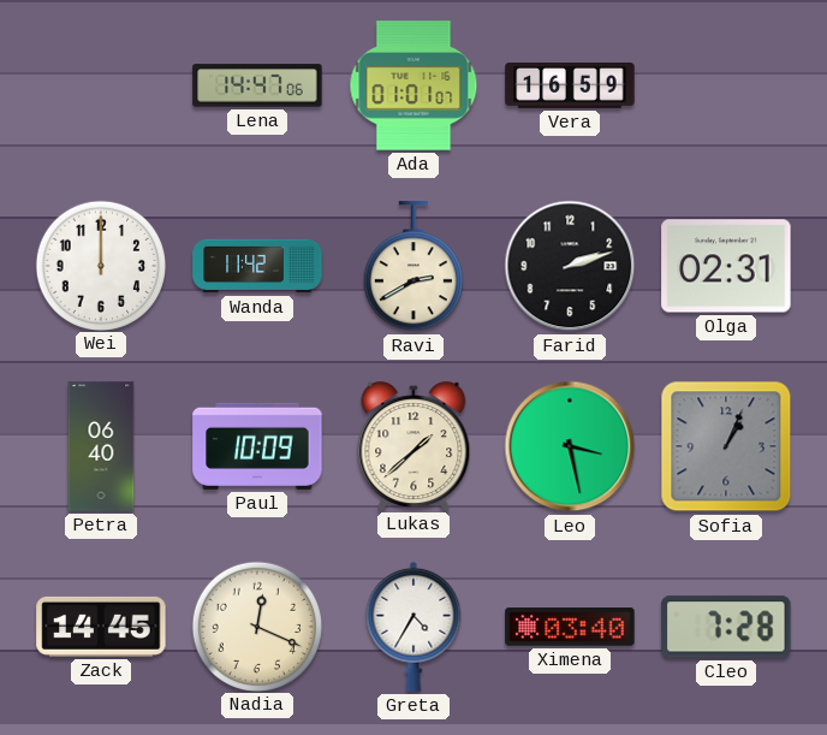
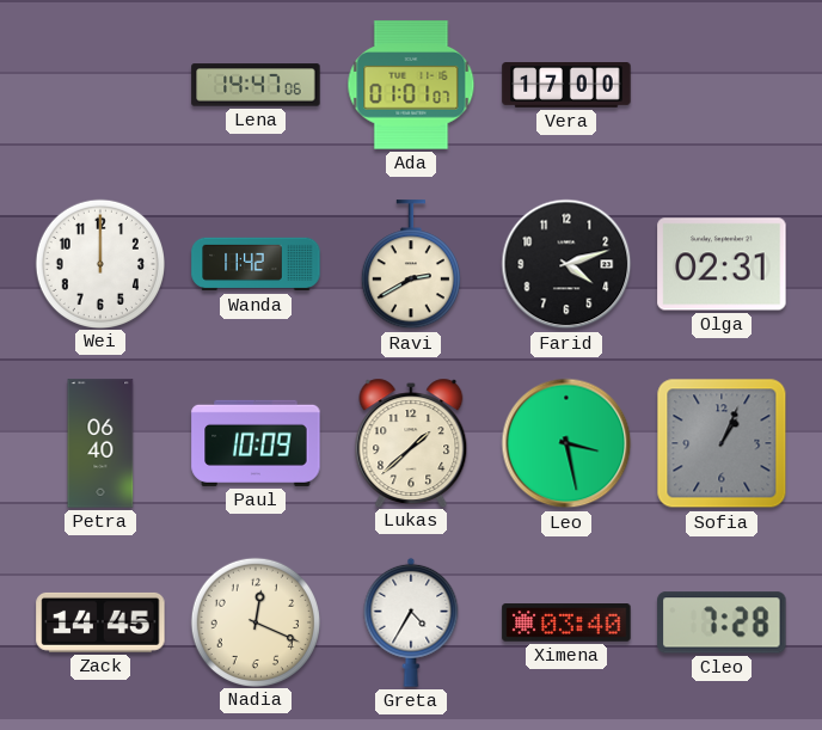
Vera: 16:59 -> 17:00
Farid: 2:12 -> 4:12
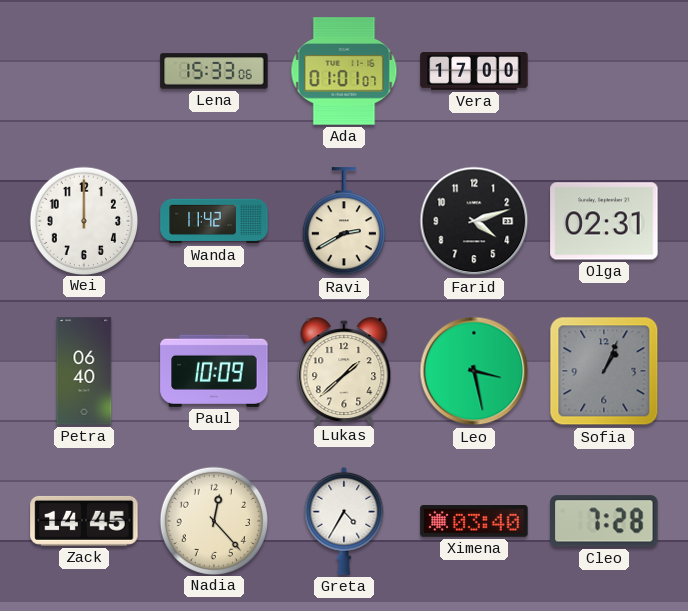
Lena: 14:47 -> 15:33
Nadia: 12:19 -> 12:23
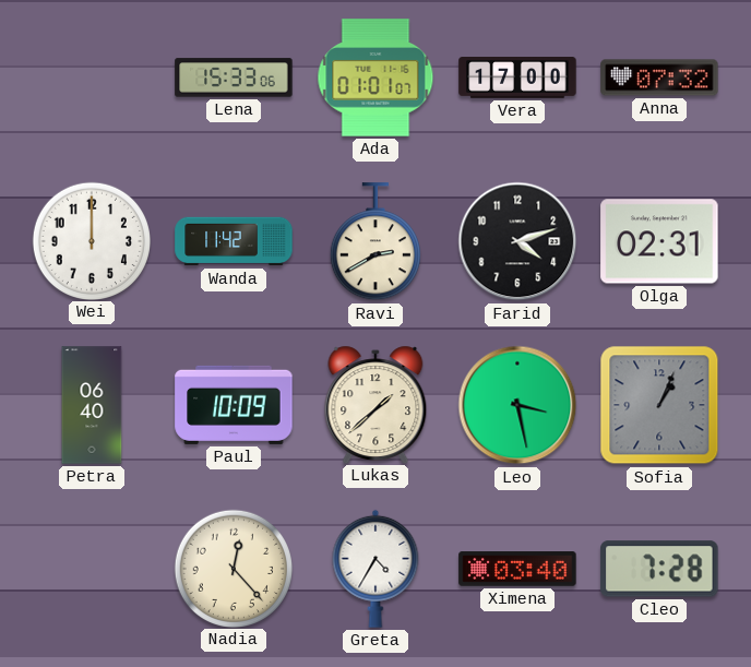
Anna: none -> 07:32
Zack: 14:45 -> none
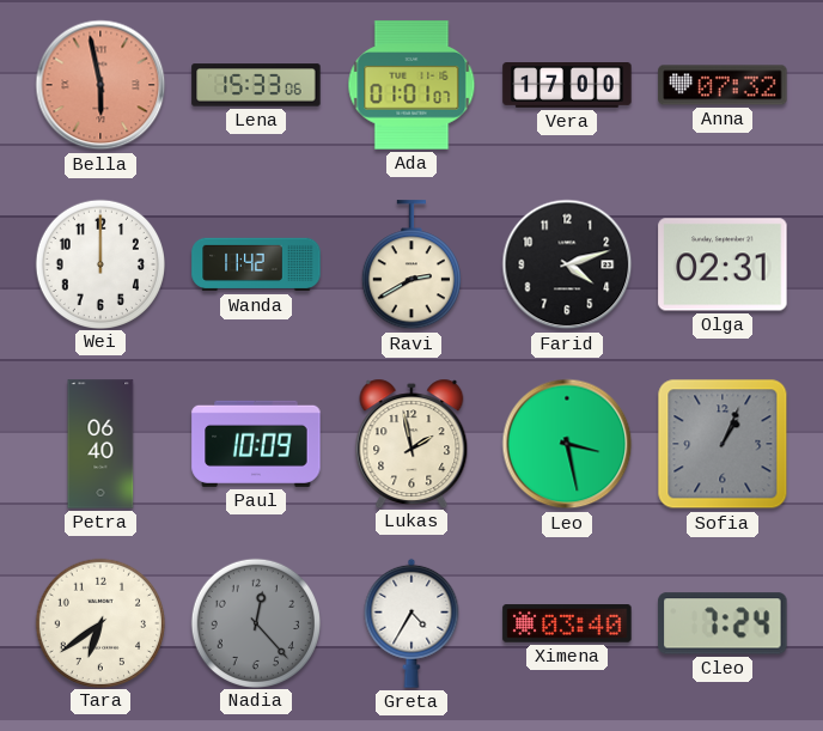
Bella: none -> 5:58
Lukas: 1:38 -> 1:58
Tara: none -> 6:39
Nadia dial: cream -> grey
Cleo: 7:28 -> 7:24
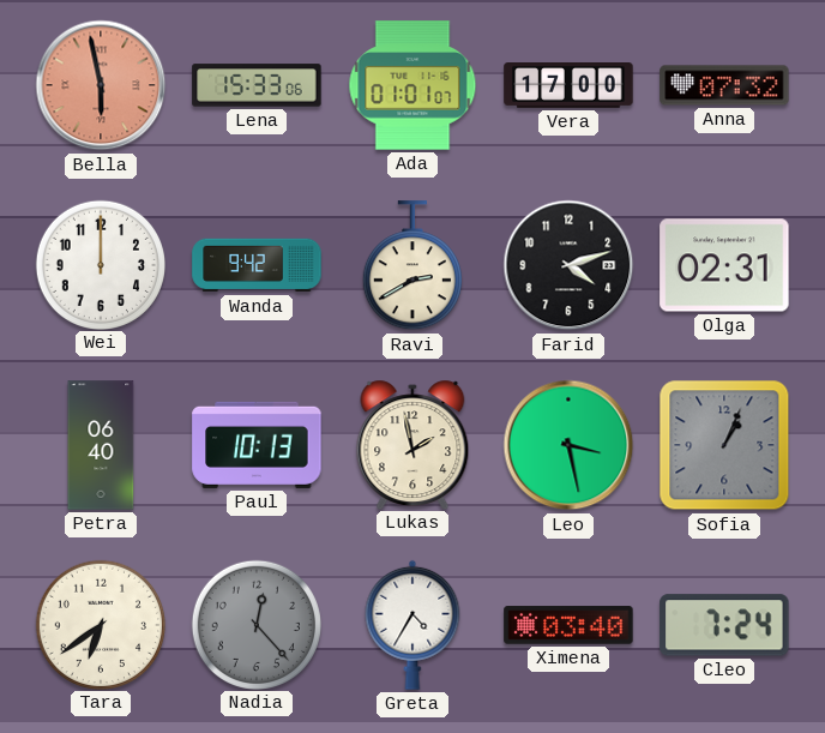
Wanda: 11:42 -> 9:42
Paul: 10:09 -> 10:13
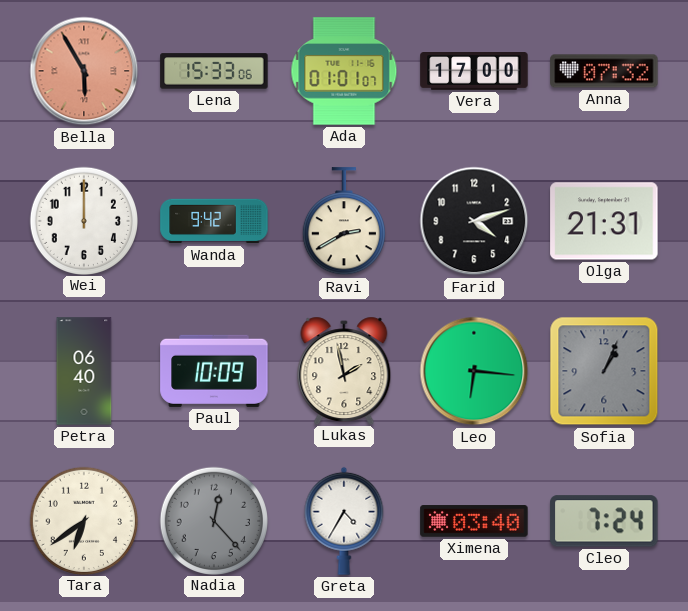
Bella: 5:58 -> 5:55
Olga: 02:31 -> 21:31
Paul: 10:13 -> 10:09
Leo: 3:28 -> 6:16
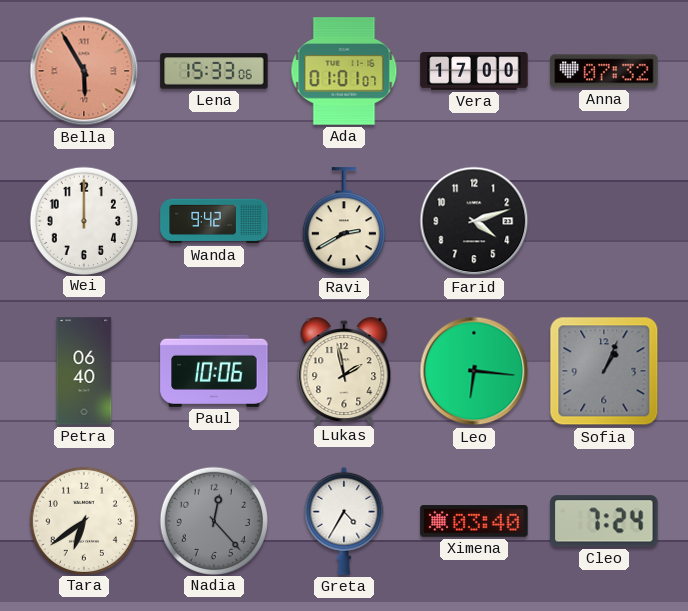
Olga: 21:31 -> none
Paul: 10:09 -> 10:06
